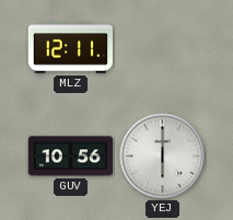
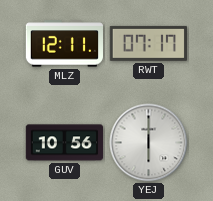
RWT: none -> 07:17
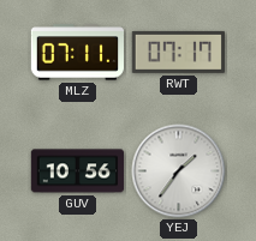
MLZ: 12:11 -> 07:11
YEJ: 6:00 -> 1:36
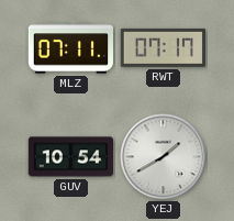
GUV: 10:56 -> 10:54
YEJ: 1:36 -> 1:40
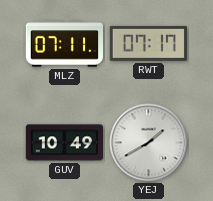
GUV: 10:54 -> 10:49
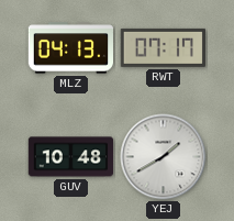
MLZ: 07:11 -> 04:13
GUV: 10:49 -> 10:48
